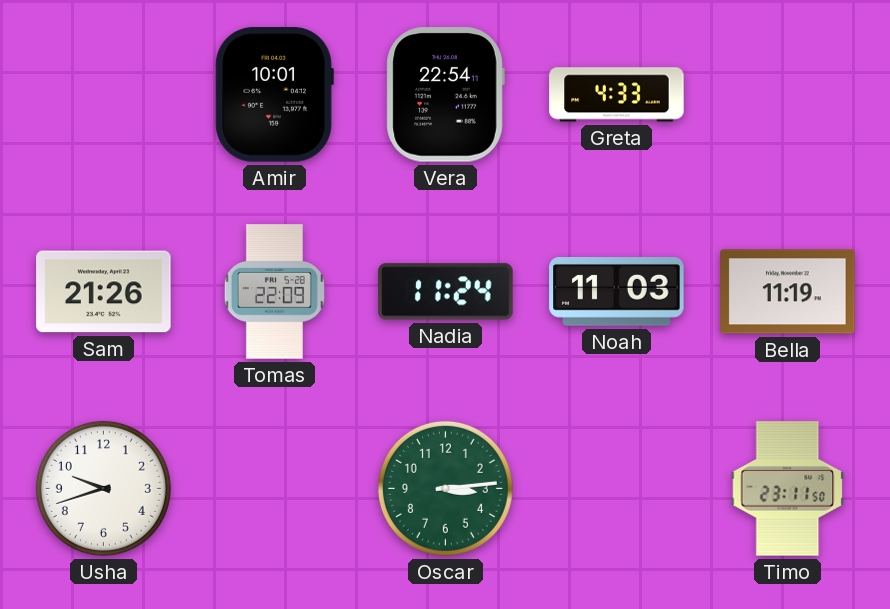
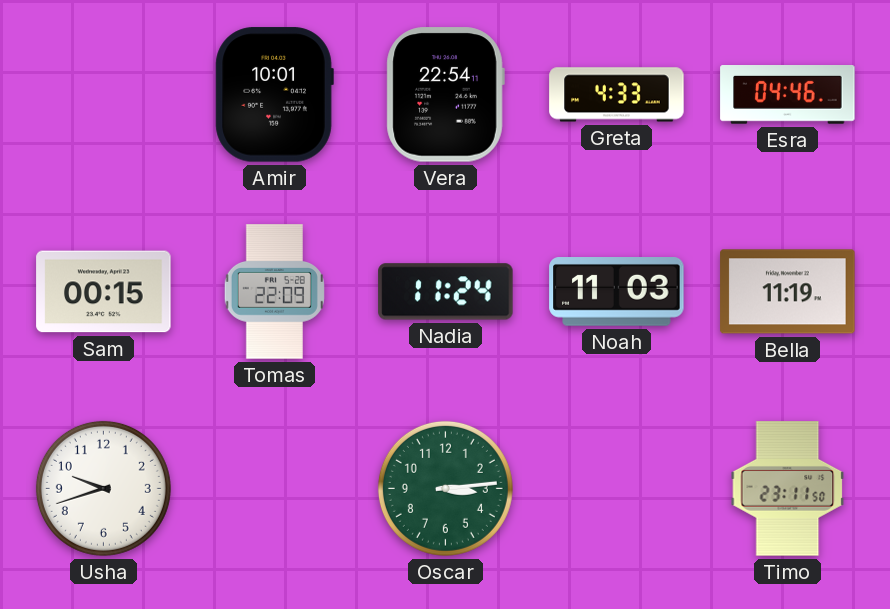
Esra: none -> 04:46
Sam: 21:26 -> 00:15
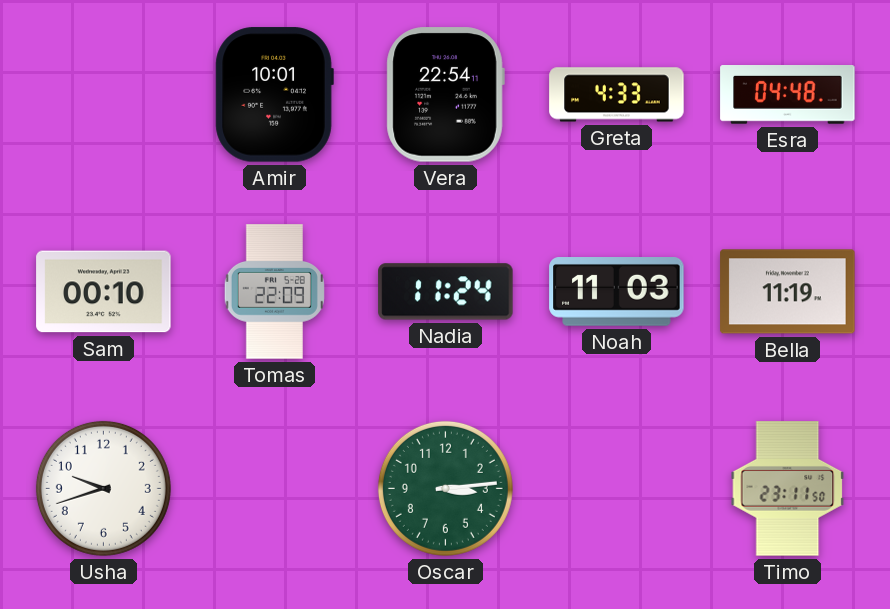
Esra: 04:46 -> 04:48
Sam: 00:15 -> 00:10
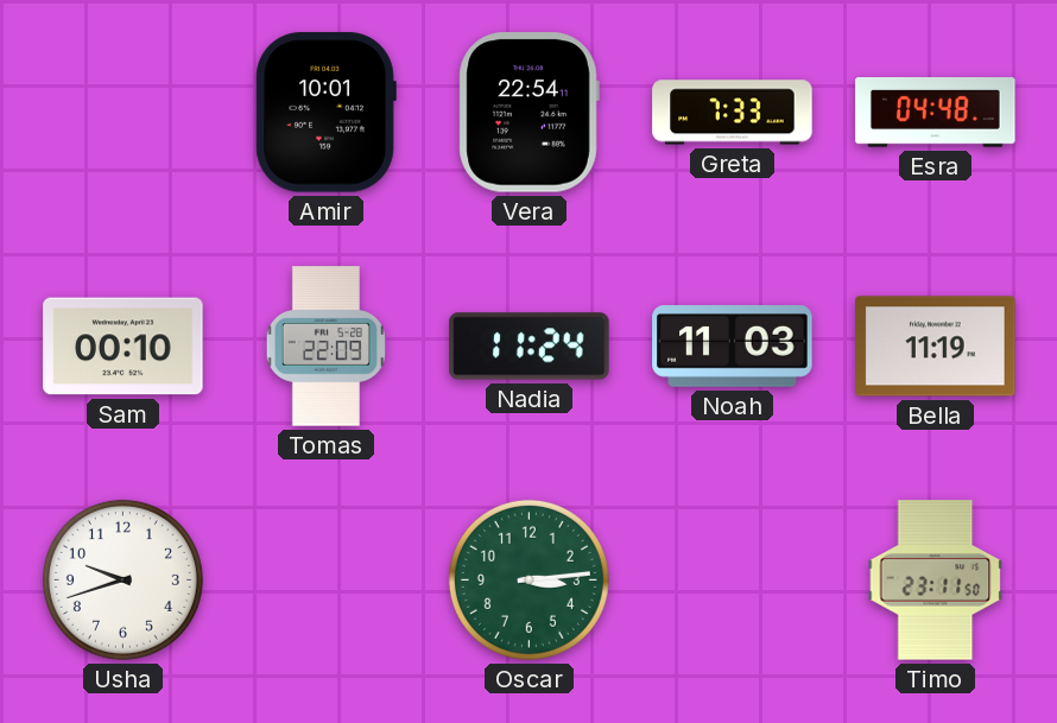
Greta: 4:33 -> 7:33
